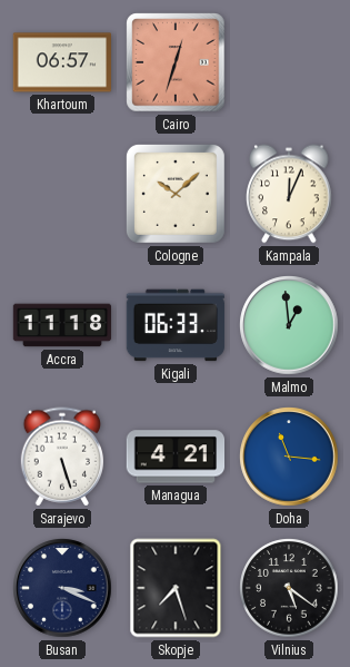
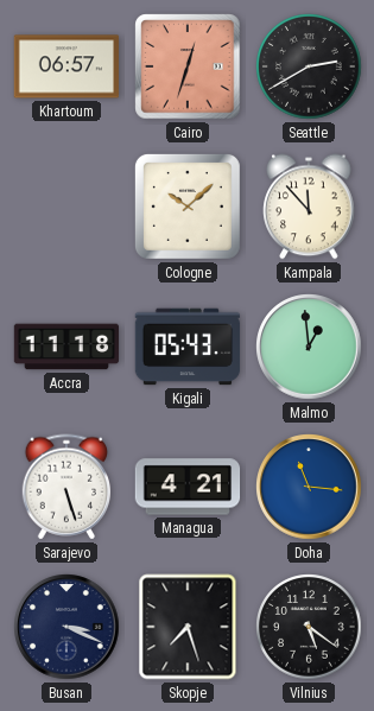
Seattle: none -> 2:40
Kampala: 12:04 -> 11:53
Kigali: 06:33 -> 05:43
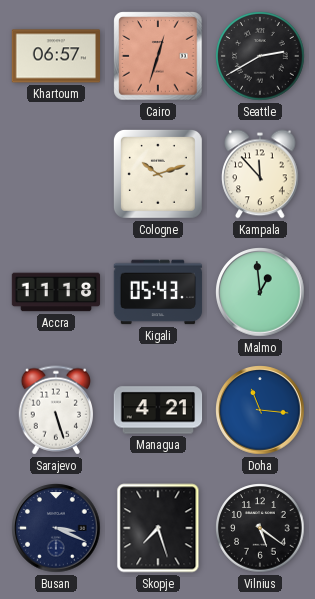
Cologne: 10:08 -> 10:12
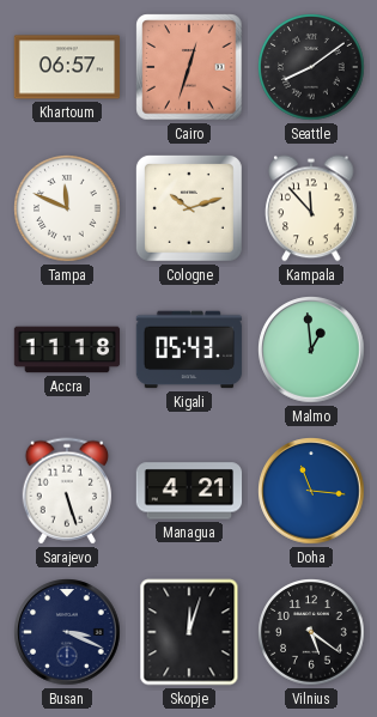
Seattle: 2:40 -> 8:09
Tampa: none -> 11:49
Skopje: 7:27 -> 12:03
